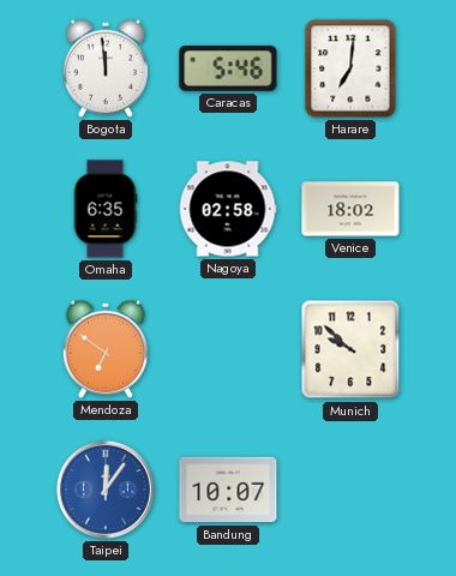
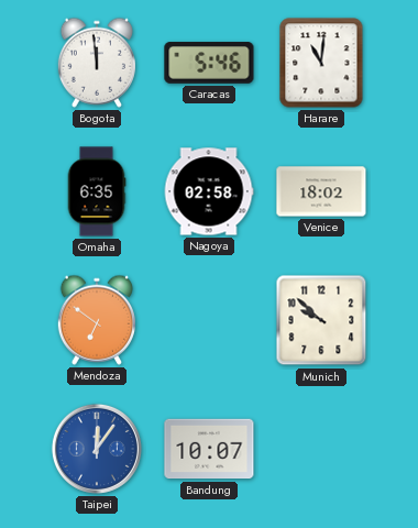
Harare: 7:01 -> 11:01
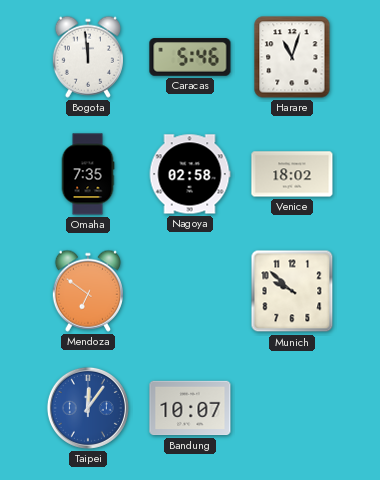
Harare: 11:01 -> 11:03
Omaha: 6:35 -> 7:35
